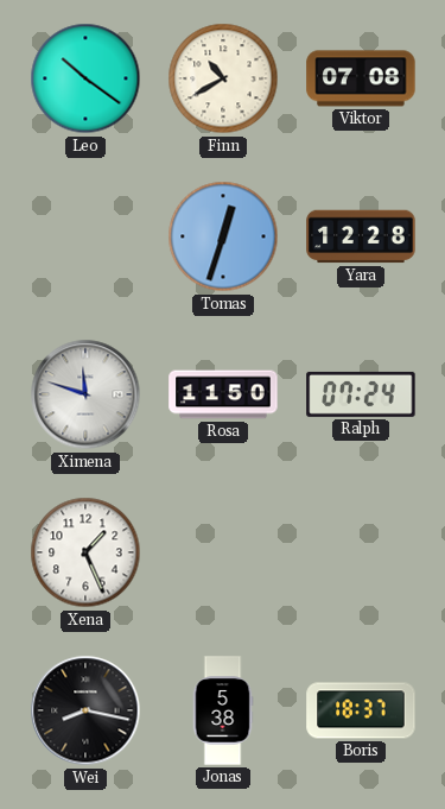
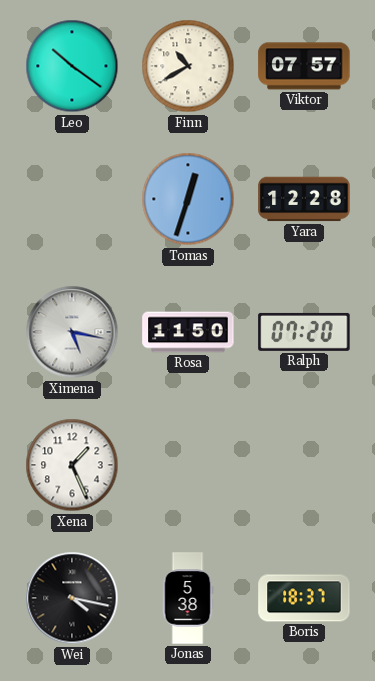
Viktor: 07:08 -> 07:57
Ximena: 11:48 -> 5:17
Ralph: 07:24 -> 07:20
Wei: 8:17 -> 4:17
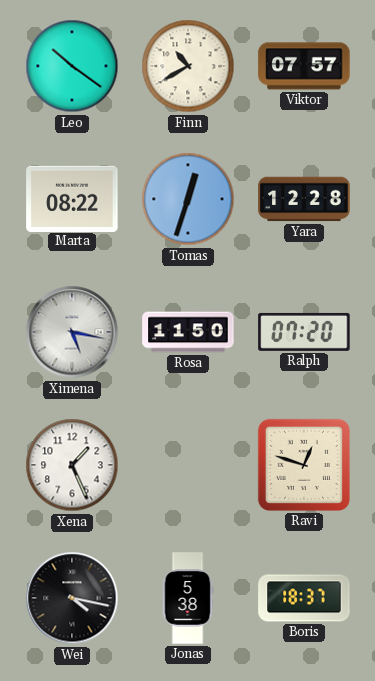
Marta: none -> 08:22
Ravi: none -> 12:48
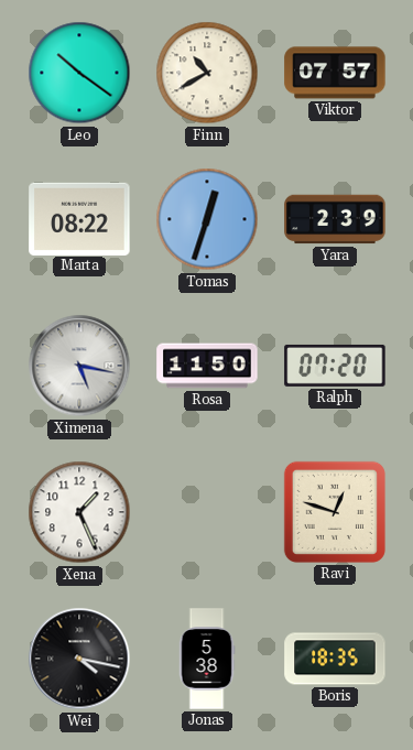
Yara: 12:28 -> 2:39
Boris: 18:37 -> 18:35
